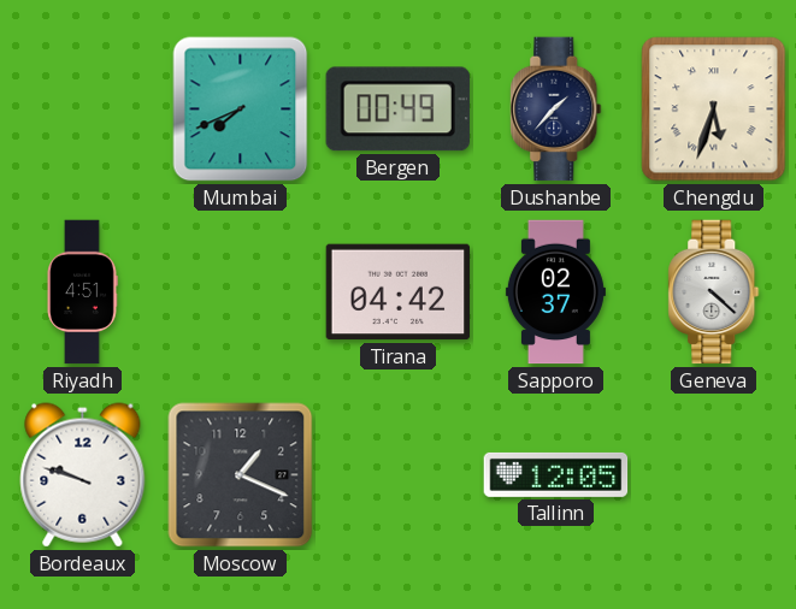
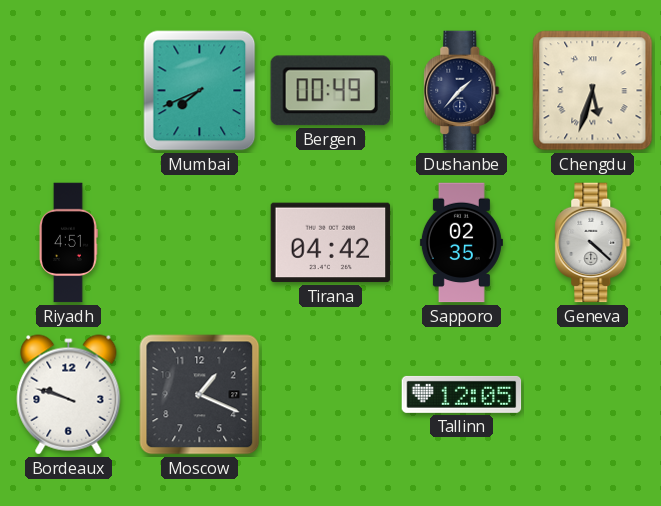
Sapporo: 02:37 -> 02:35
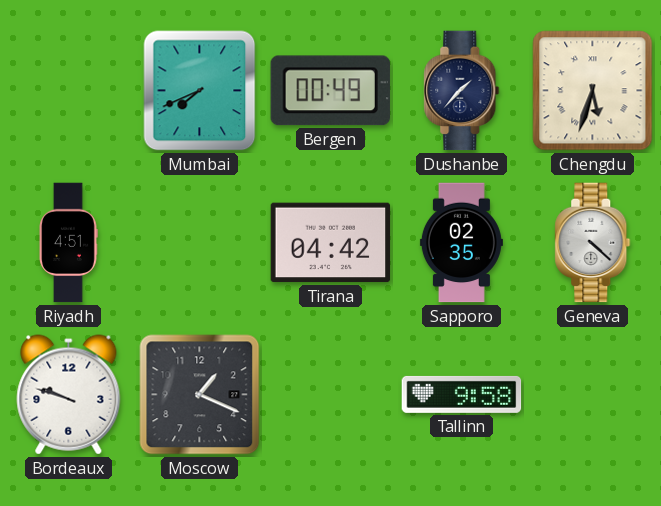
Tallinn: 12:05 -> 9:58
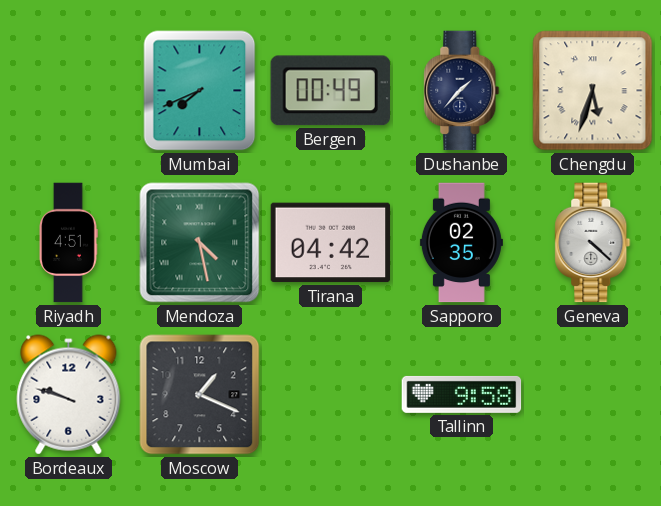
Mendoza: none -> 4:28
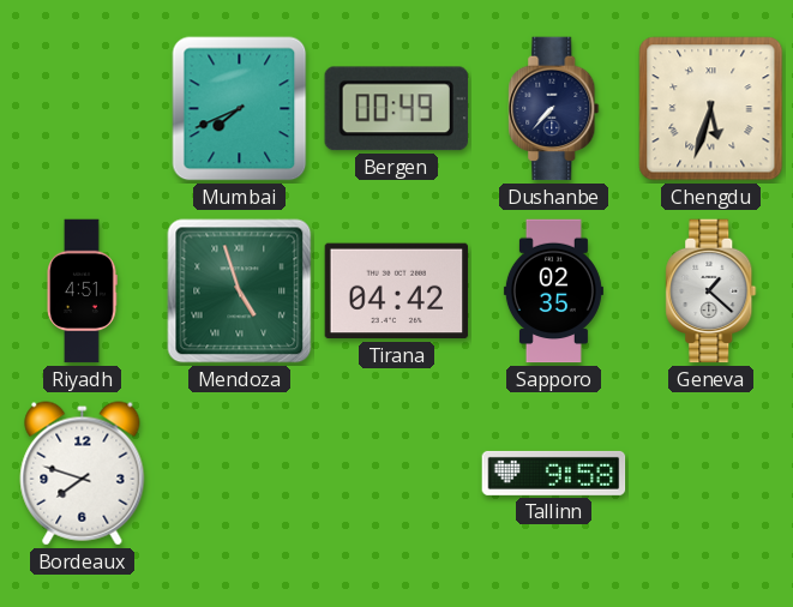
Dushanbe: 1:37 -> 7:37
Mendoza: 4:28 -> 4:57
Geneva: 4:22 -> 1:22
Bordeaux: 9:48 -> 7:48
Moscow: 1:19 -> none
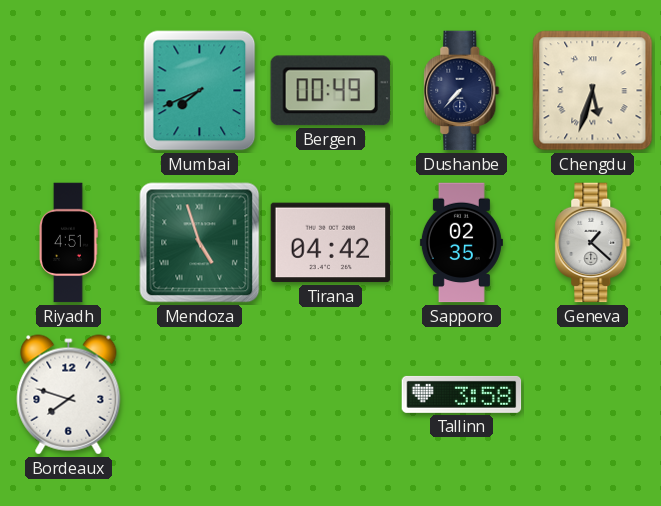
Tallinn: 9:58 -> 3:58
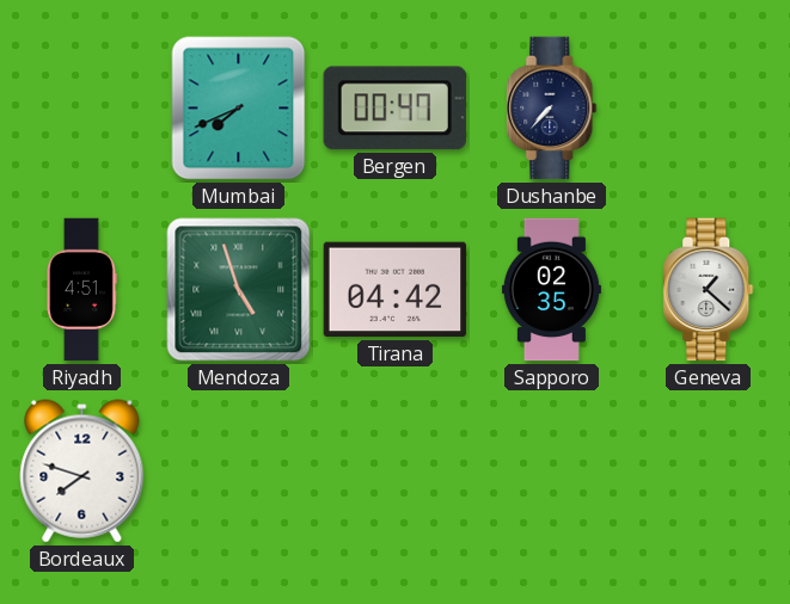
Bergen: 00:49 -> 00:47
Chengdu: 5:33 -> none
Tallinn: 3:58 -> none
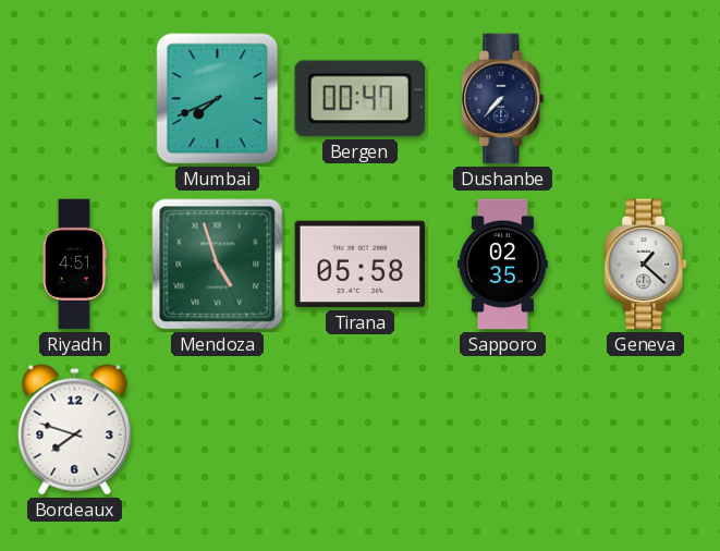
Tirana: 04:42 -> 05:58
